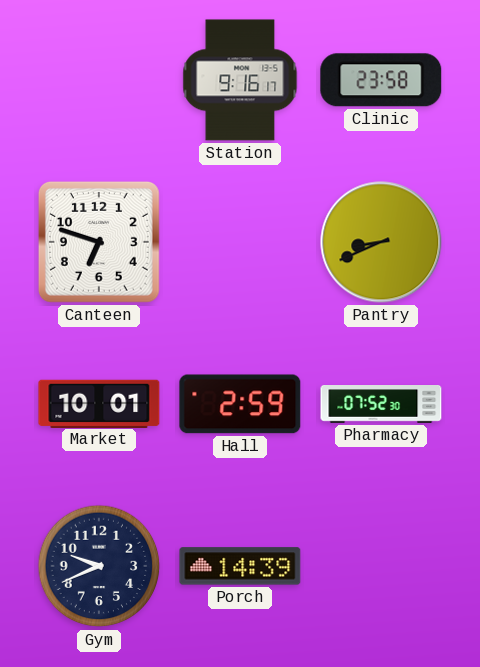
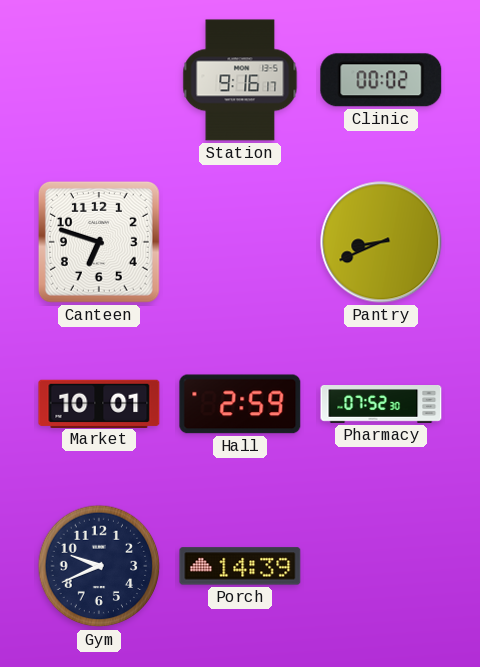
Clinic: 23:58 -> 00:02
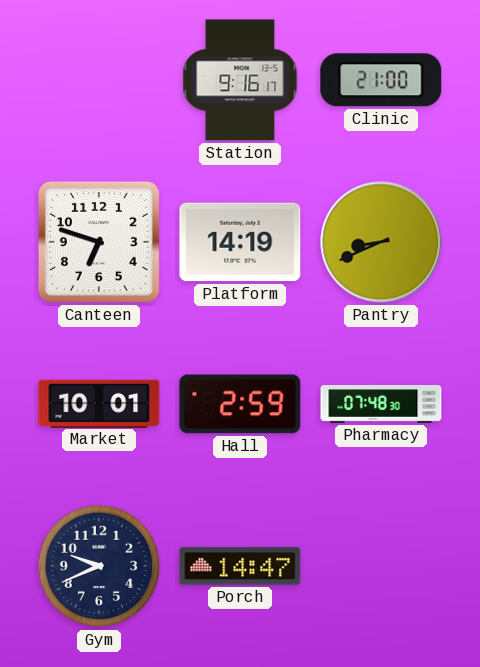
Clinic: 00:02 -> 21:00
Platform: none -> 14:19
Pharmacy: 07:52 -> 07:48
Porch: 14:39 -> 14:47
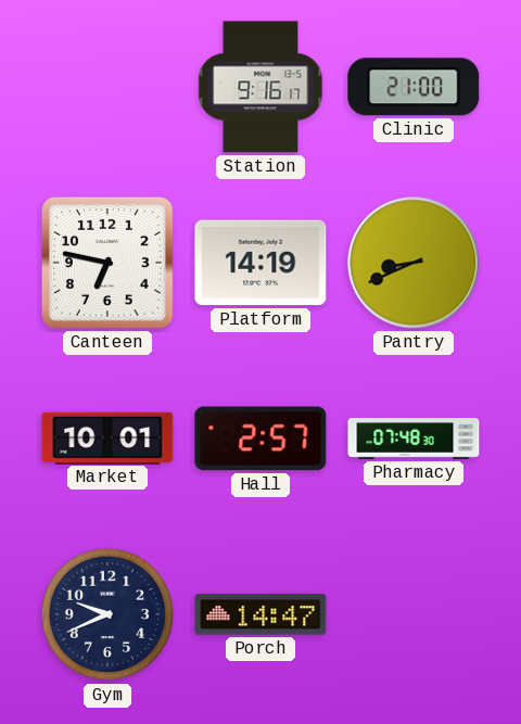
Canteen: 6:48 -> 6:47
Hall: 2:59 -> 2:57
